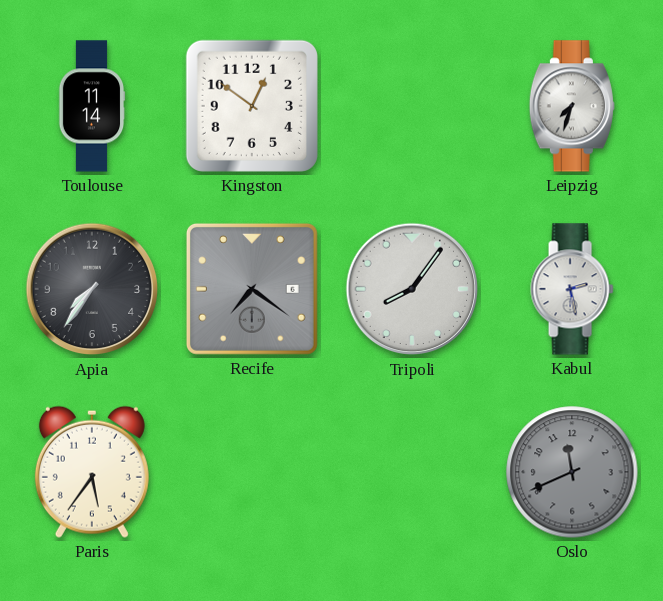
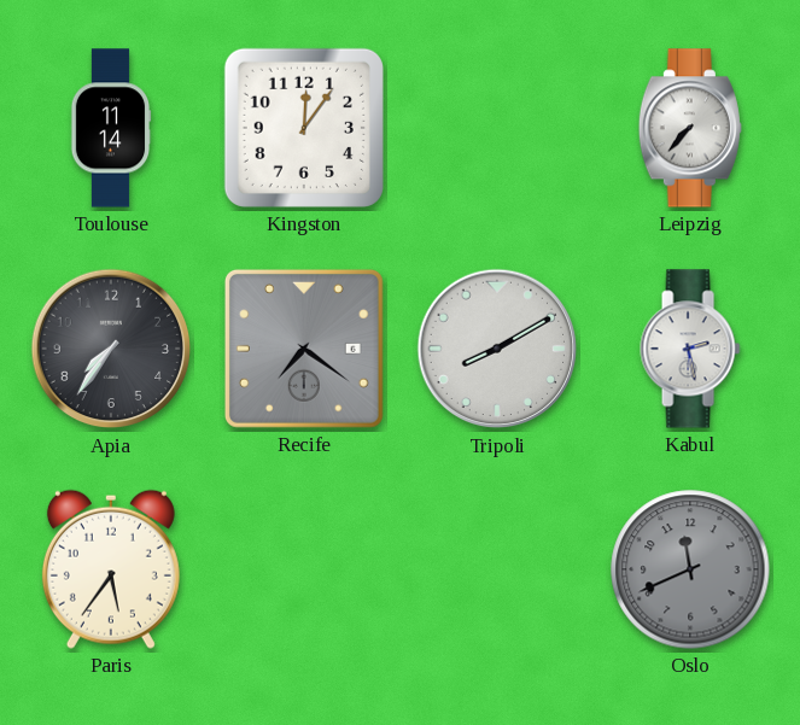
Kingston: 12:51 -> 12:06
Leipzig: 7:33 -> 7:37
Tripoli: 8:06 -> 8:10
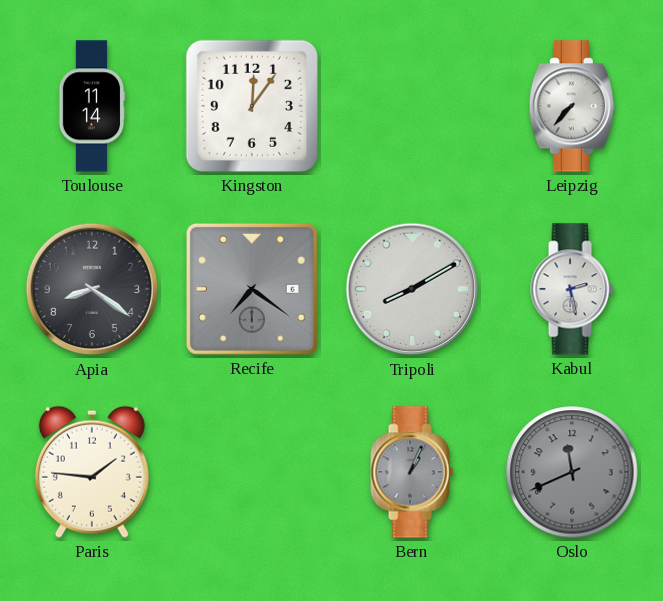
Apia: 7:36 -> 8:21
Paris: 5:36 -> 1:46
Bern: none -> 1:04
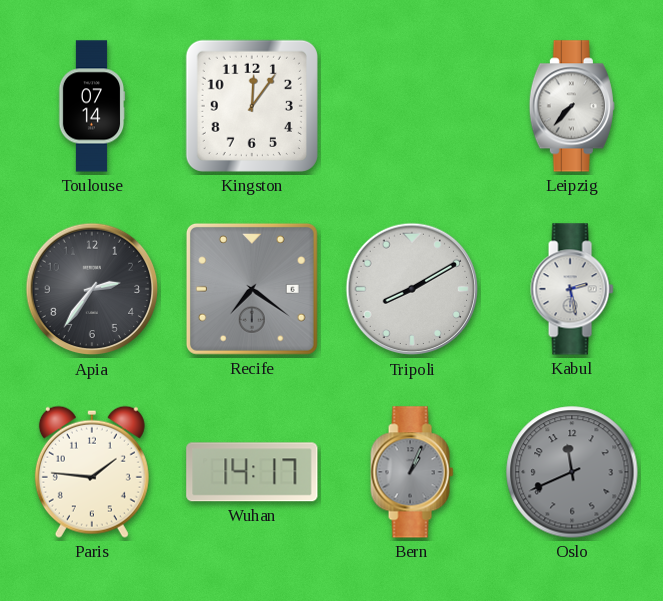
Toulouse: 11:14 -> 07:14
Apia: 8:21 -> 2:36
Wuhan: none -> 14:17
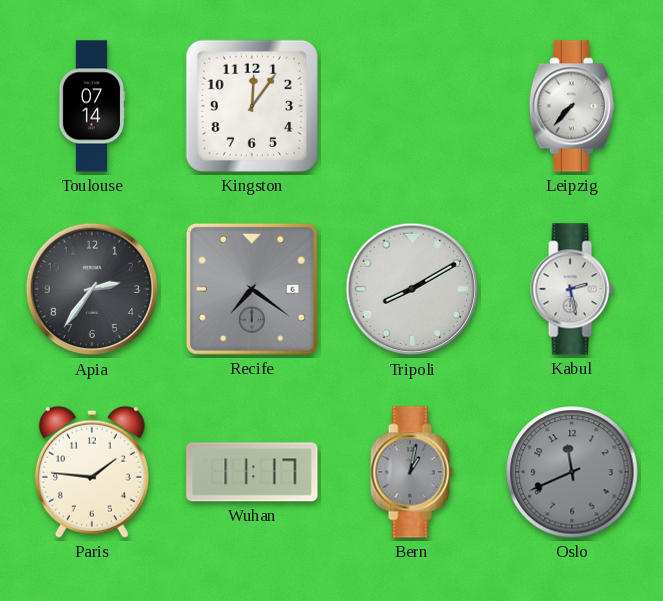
Wuhan: 14:17 -> 11:17
Bern: 1:04 -> 1:02
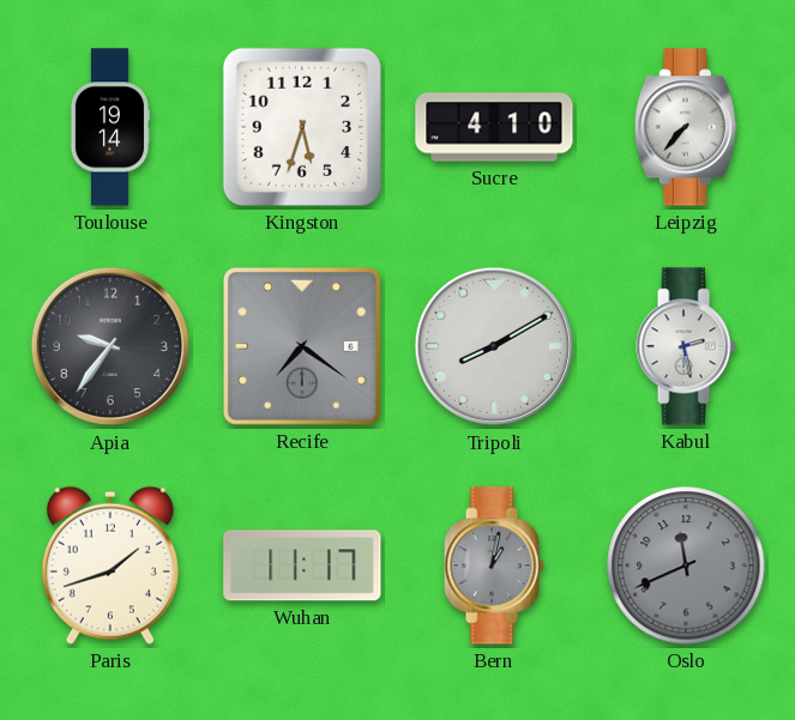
Toulouse: 07:14 -> 19:14
Kingston: 12:06 -> 5:33
Sucre: none -> 4:10
Apia: 2:36 -> 9:36
Paris: 1:46 -> 1:42
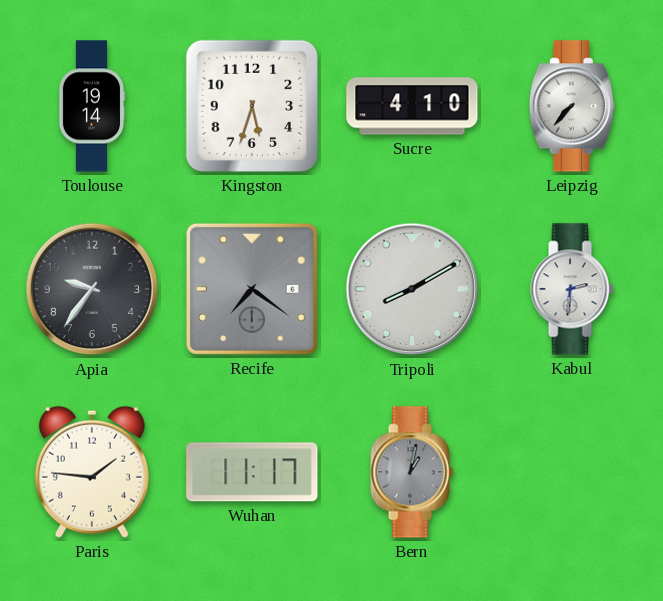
Kabul: 2:28 -> 2:31
Paris: 1:42 -> 1:46
Oslo: 11:41 -> none
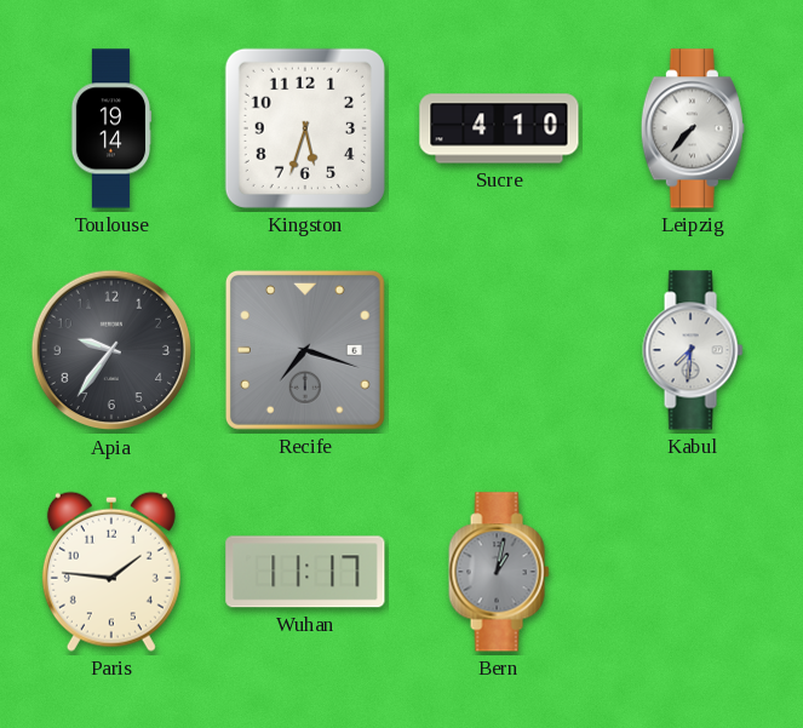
Recife: 7:21 -> 7:18
Tripoli: 8:10 -> none
Kabul: 2:31 -> 7:31
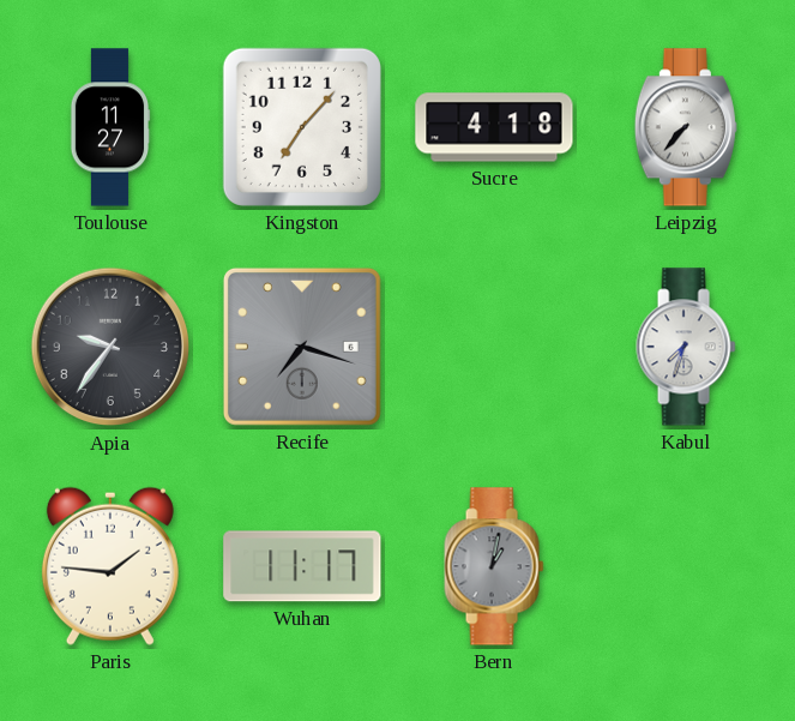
Toulouse: 19:14 -> 11:27
Kingston: 5:33 -> 7:07
Sucre: 4:10 -> 4:18
Kabul: 7:31 -> 7:33
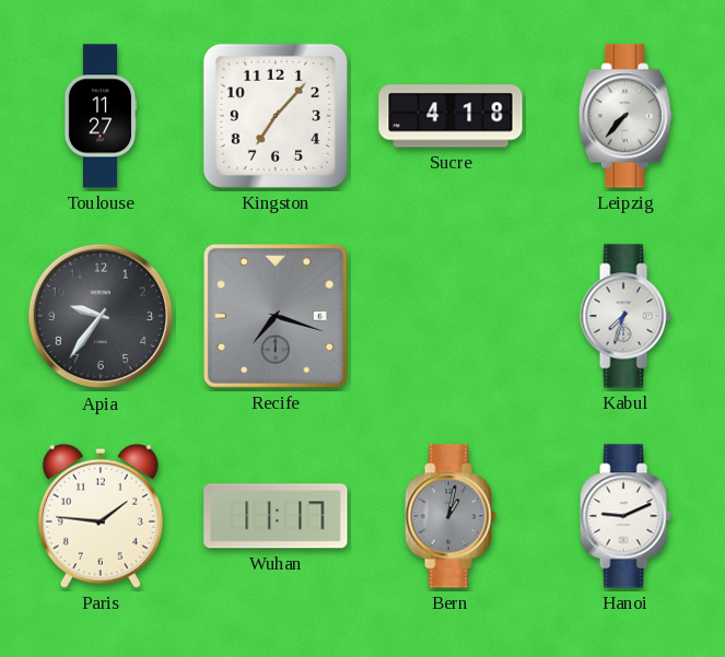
Hanoi: none -> 9:11
